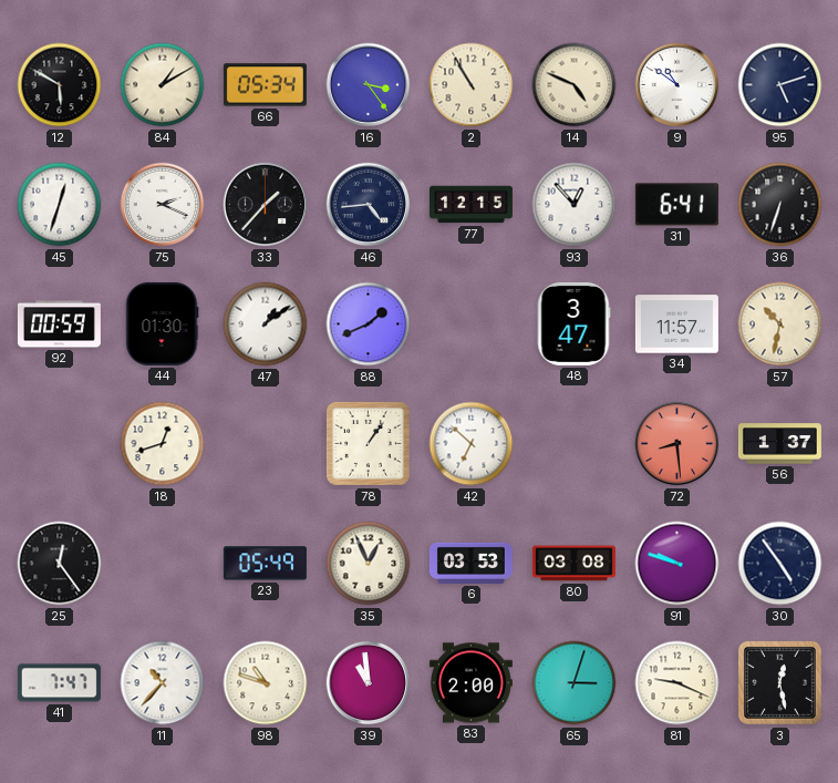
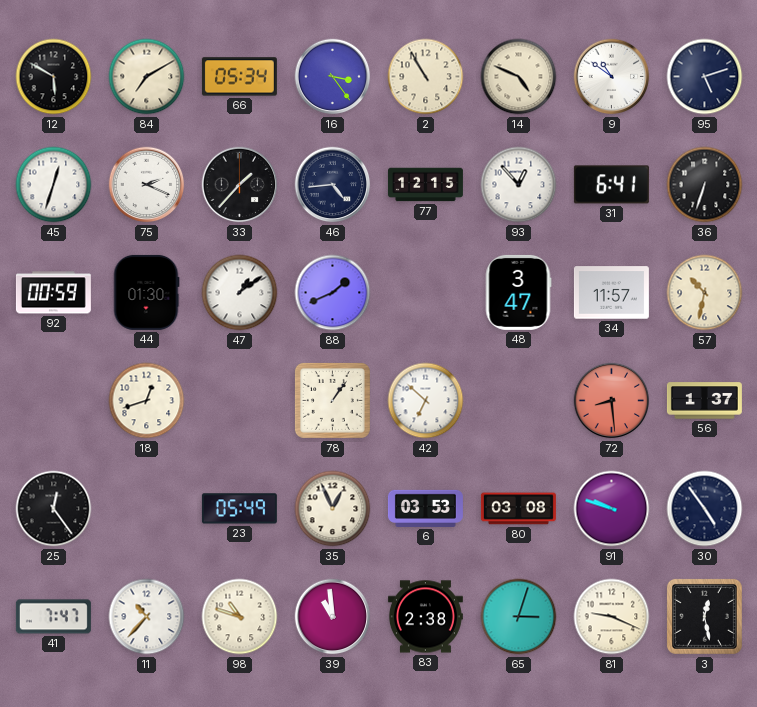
84: 1:10 -> 7:10
83: 2:00 -> 2:38
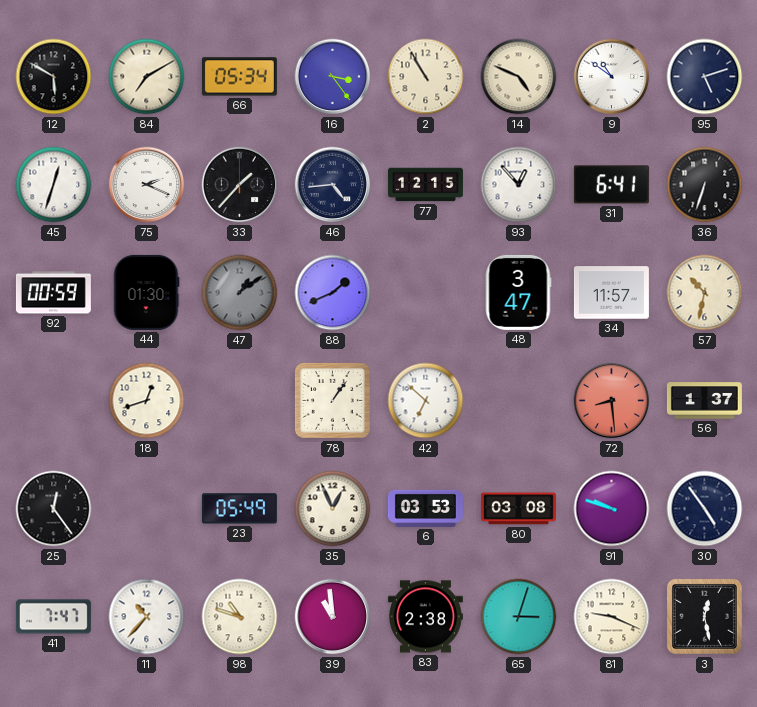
47 dial: white -> grey
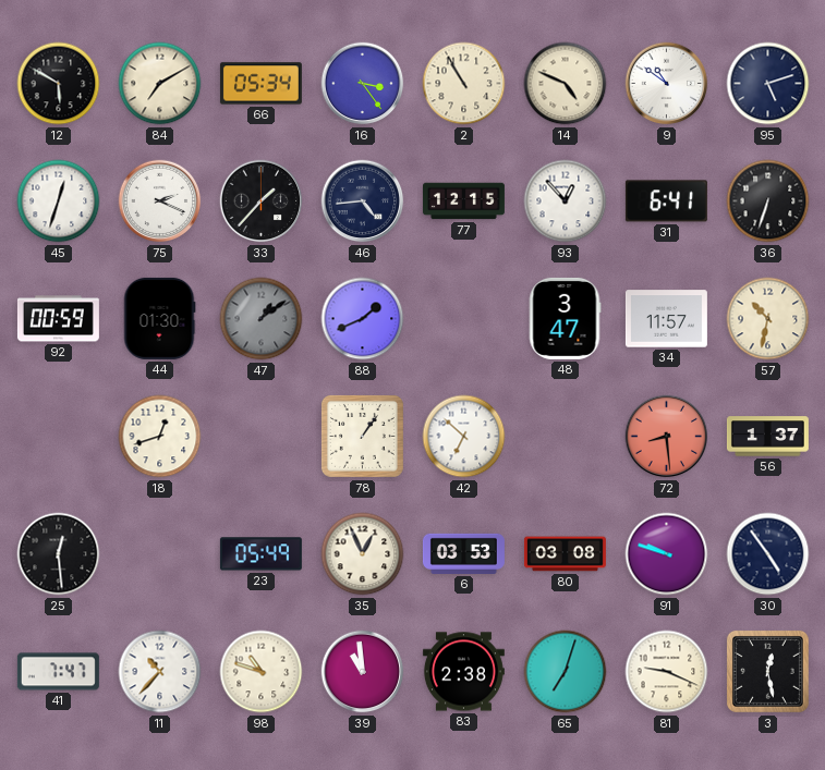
25: 12:24 -> 12:29
65: 3:03 -> 7:03
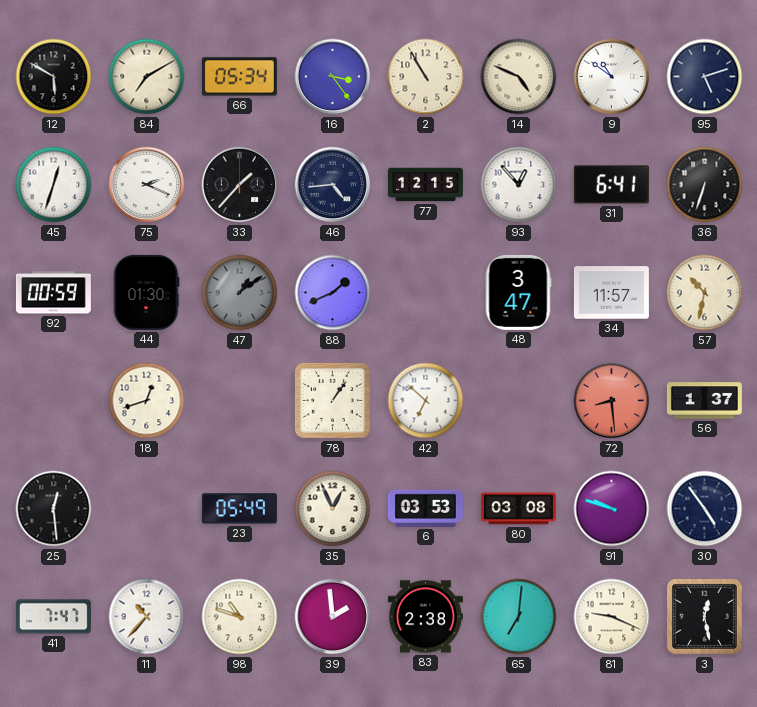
39: 10:59 -> 1:59
65: 7:03 -> 7:01
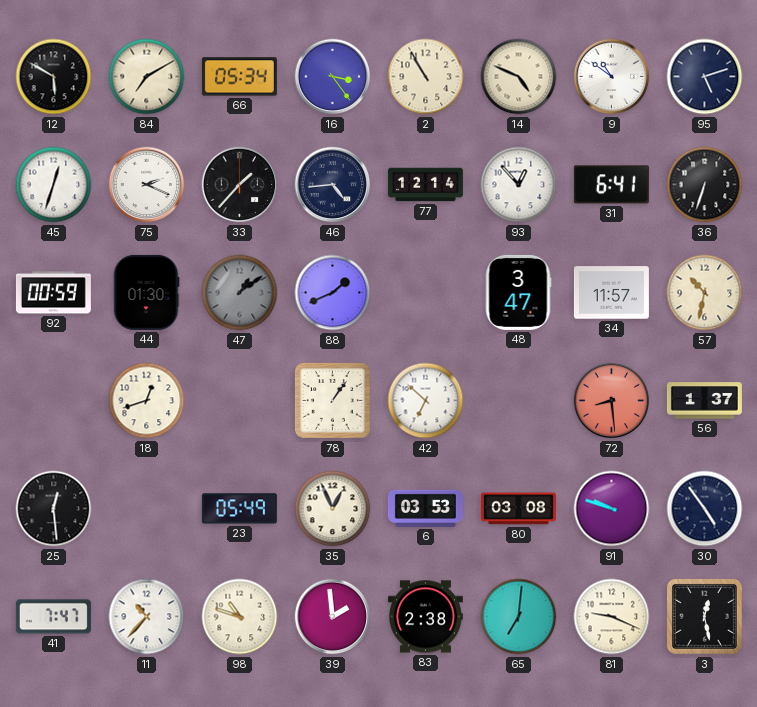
77: 12:15 -> 12:14
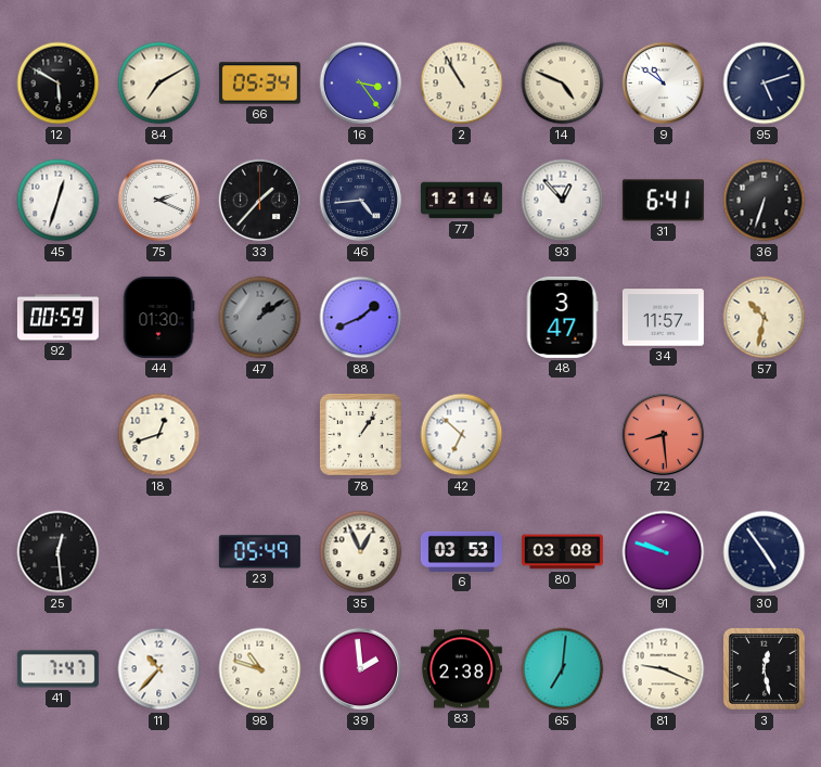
56: 1:37 -> none
